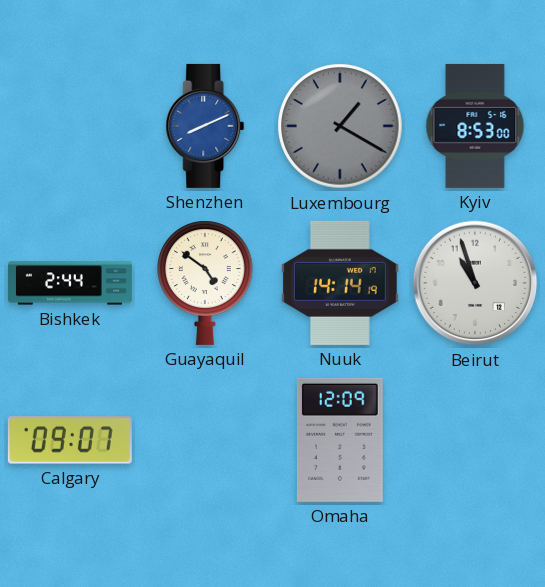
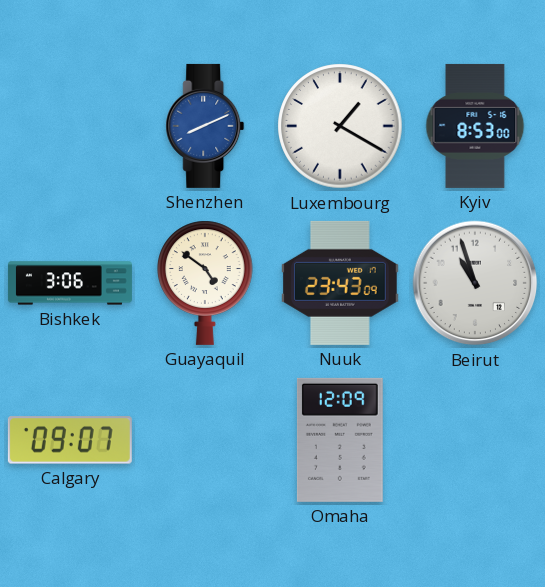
Luxembourg dial: grey -> white
Bishkek: 2:44 -> 3:06
Nuuk: 14:14 -> 23:43
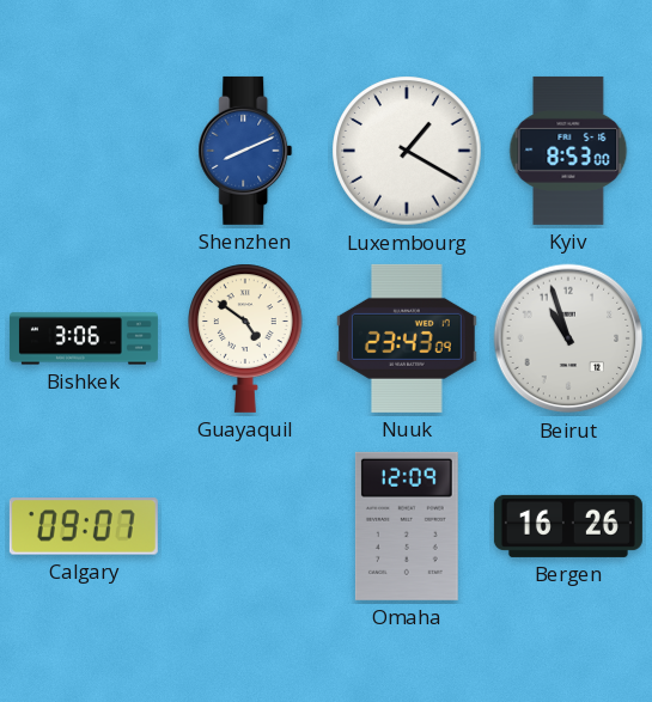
Bergen: none -> 16:26
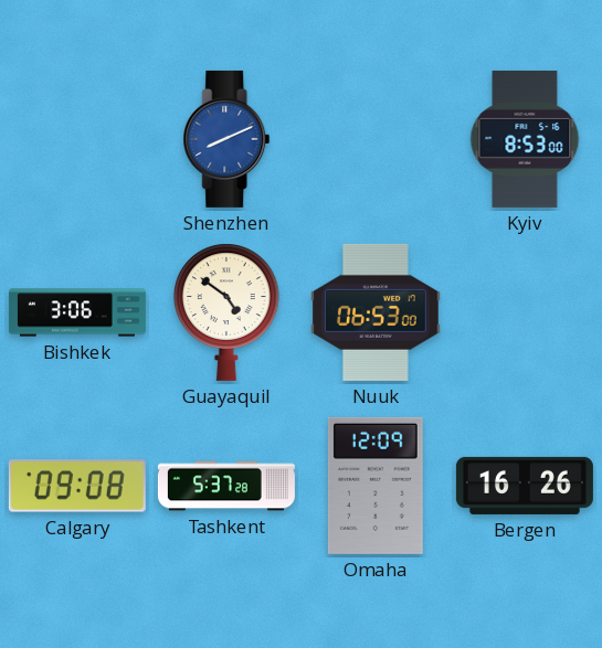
Luxembourg: 1:20 -> none
Nuuk: 23:43 -> 06:53
Beirut: 10:57 -> none
Calgary: 09:07 -> 09:08
Tashkent: none -> 5:37
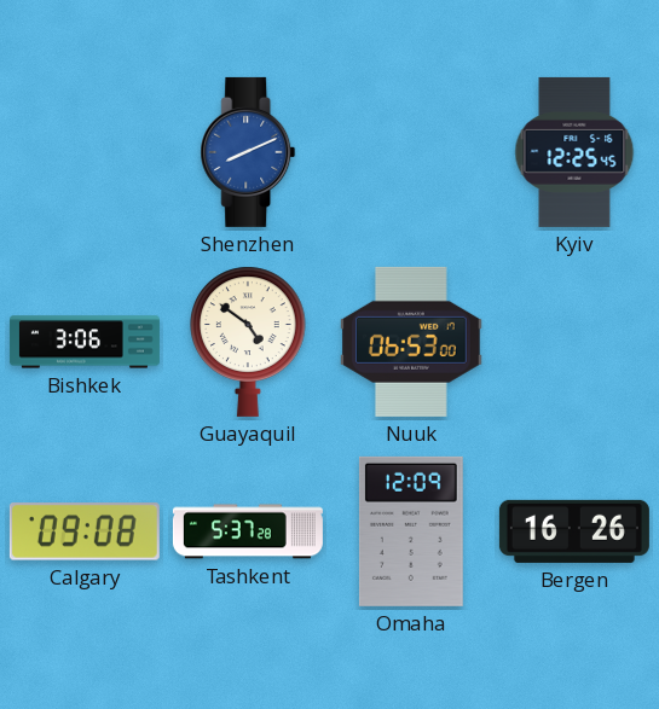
Kyiv: 8:53 -> 12:25
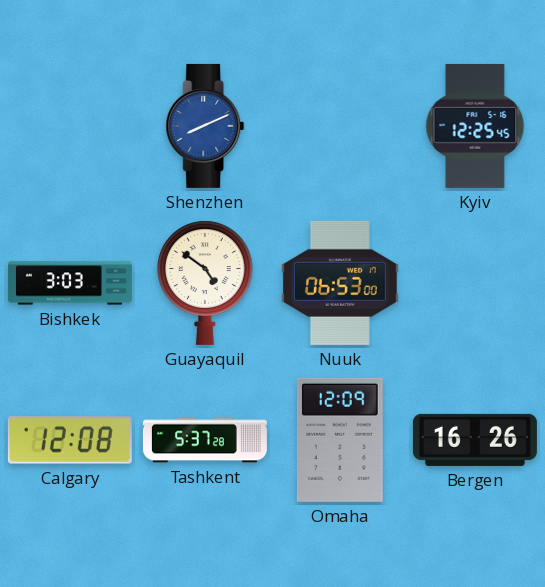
Bishkek: 3:06 -> 3:03
Calgary: 09:08 -> 12:08
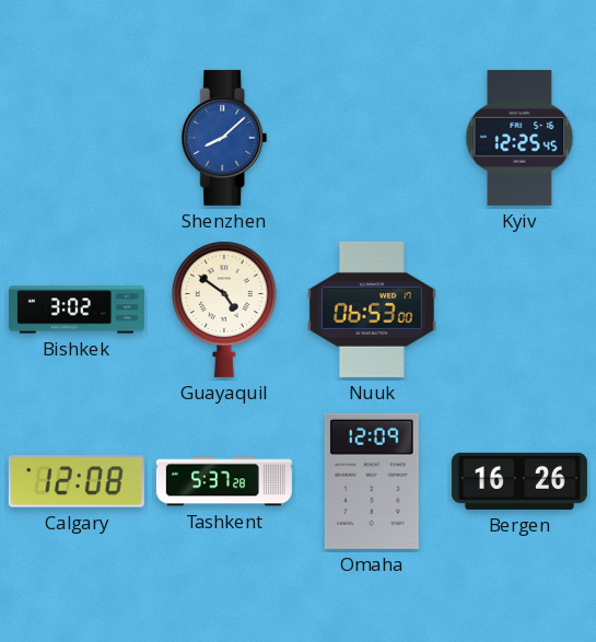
Shenzhen: 8:11 -> 8:08
Bishkek: 3:03 -> 3:02
